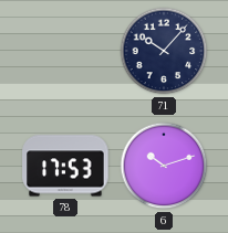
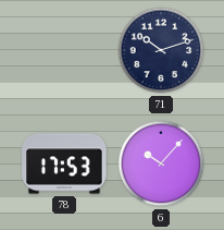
71: 10:07 -> 10:12
6: 10:12 -> 10:07
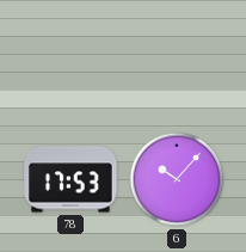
71: 10:12 -> none
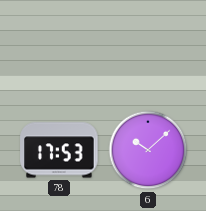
6: 10:07 -> 10:08
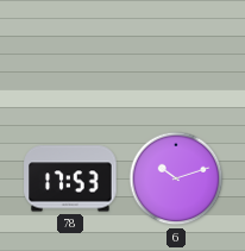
6: 10:08 -> 10:12
